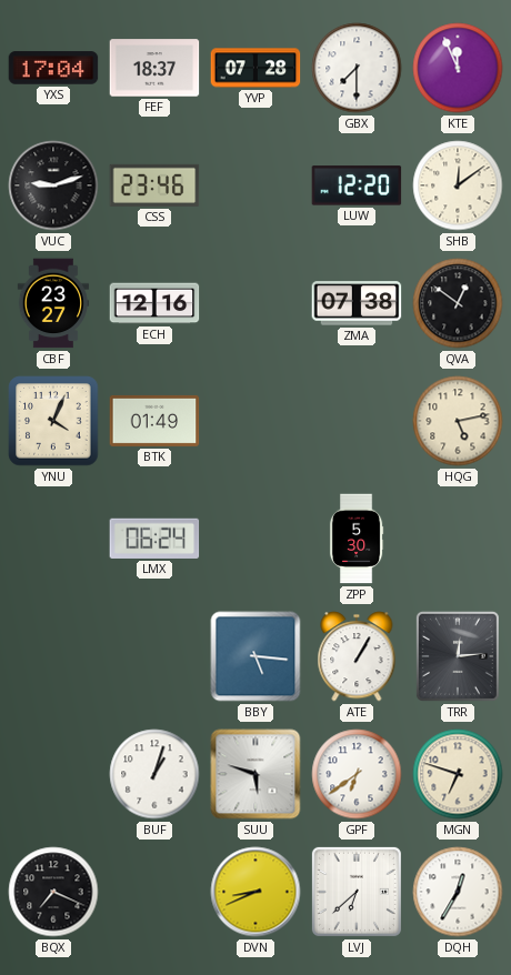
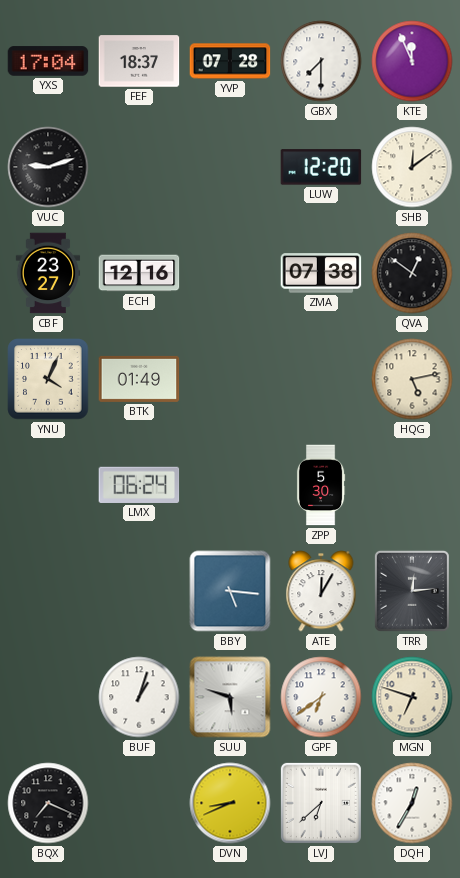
CSS: 23:46 -> none
ATE: 1:05 -> 12:05
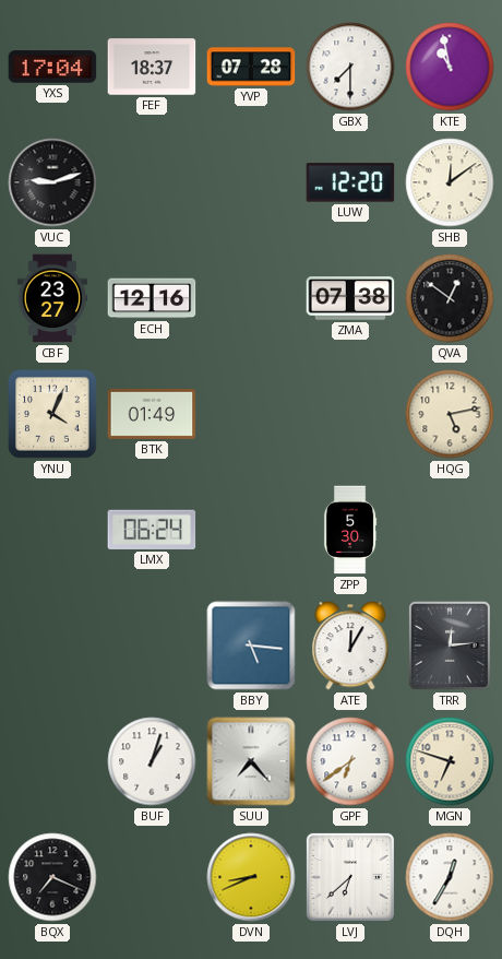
KTE: 11:56 -> 10:58
SUU: 5:48 -> 7:23
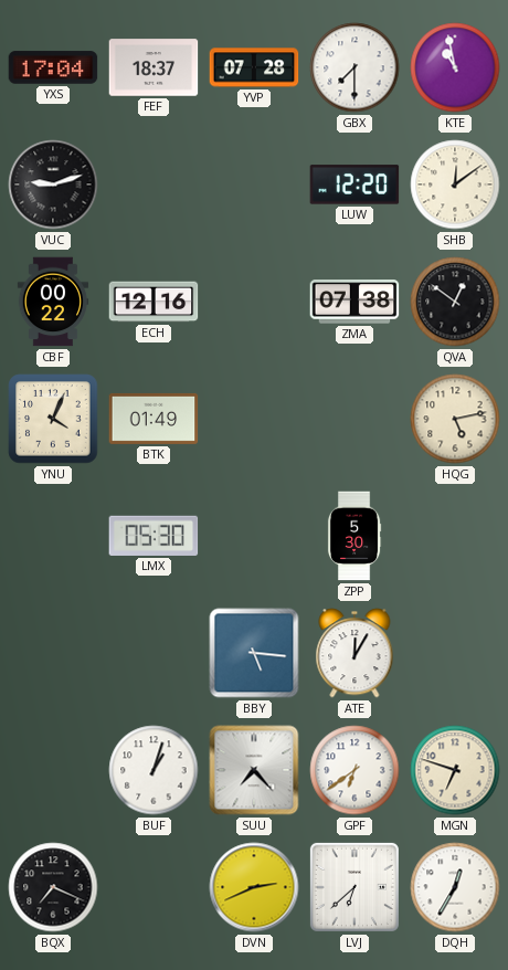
CBF: 23:27 -> 00:22
LMX: 06:24 -> 05:30
TRR: 12:14 -> none
DVN: 8:41 -> 2:41
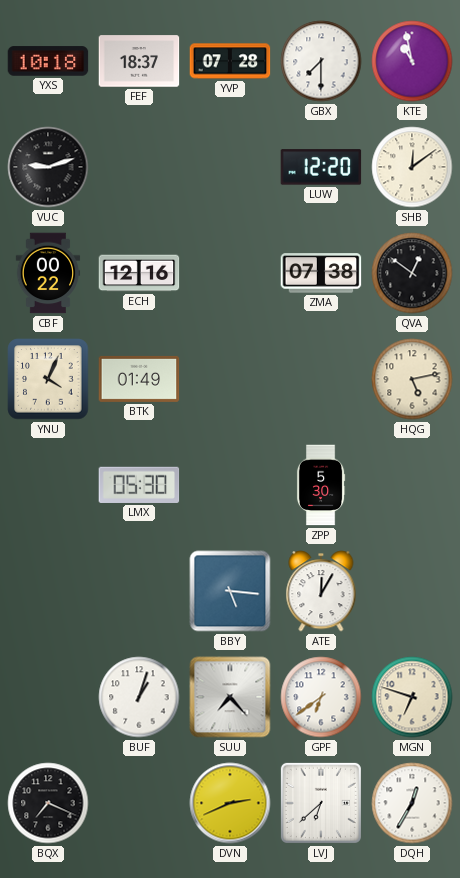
YXS: 17:04 -> 10:18
